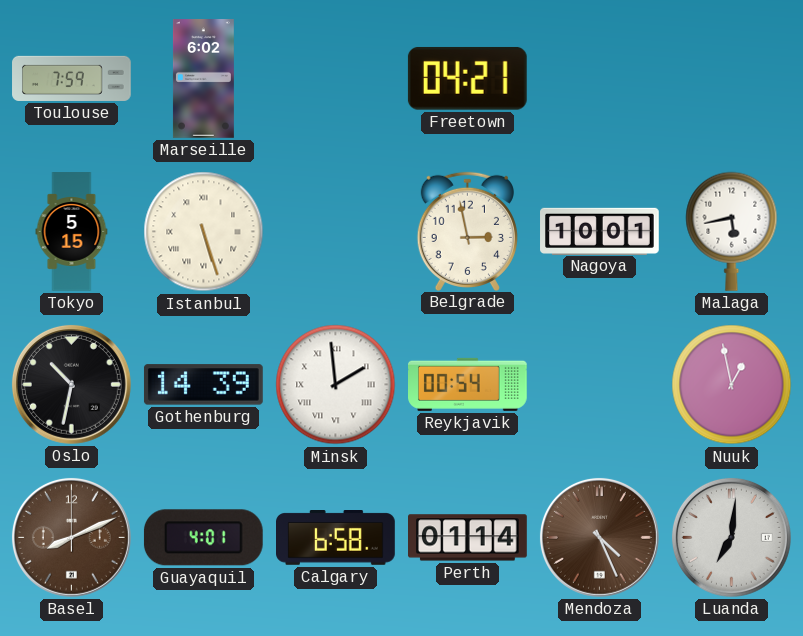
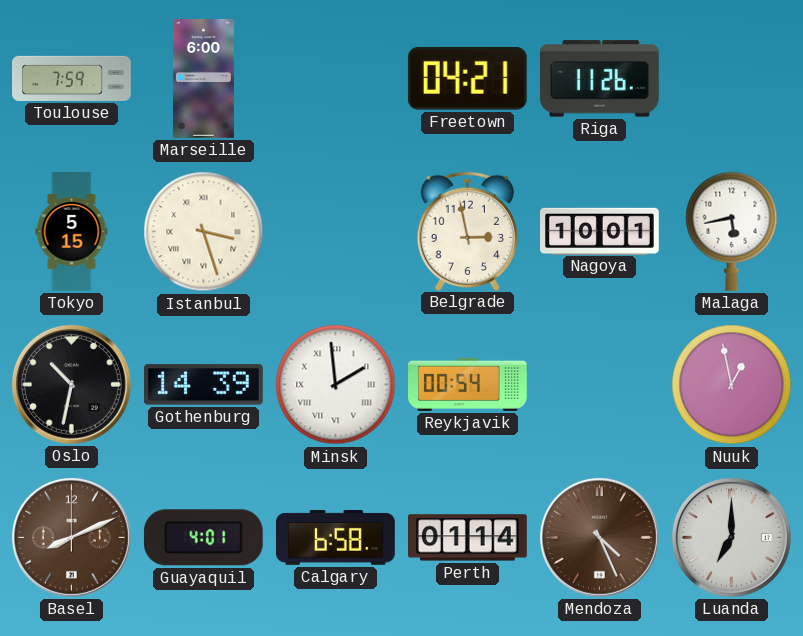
Marseille: 6:02 -> 6:00
Riga: none -> 11:26
Istanbul: 5:27 -> 3:27
Luanda: 7:01 -> 7:00
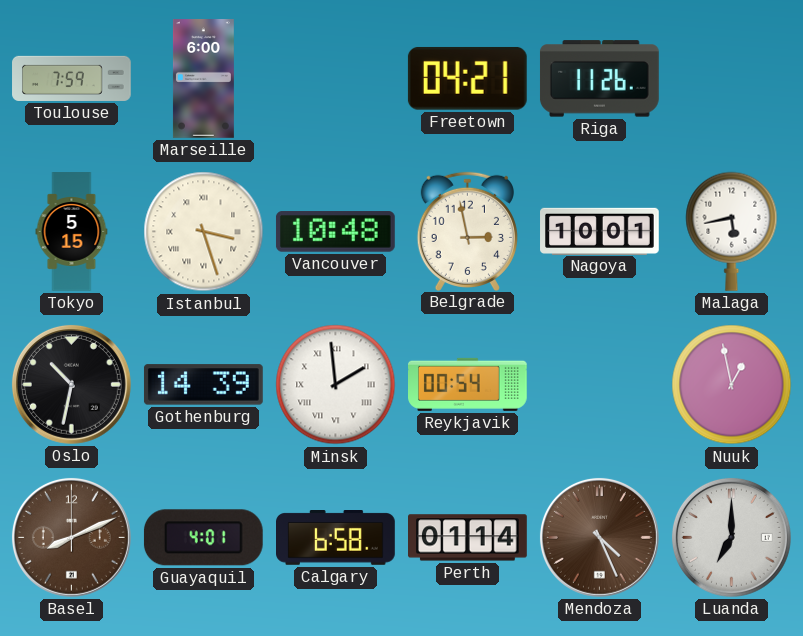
Vancouver: none -> 10:48
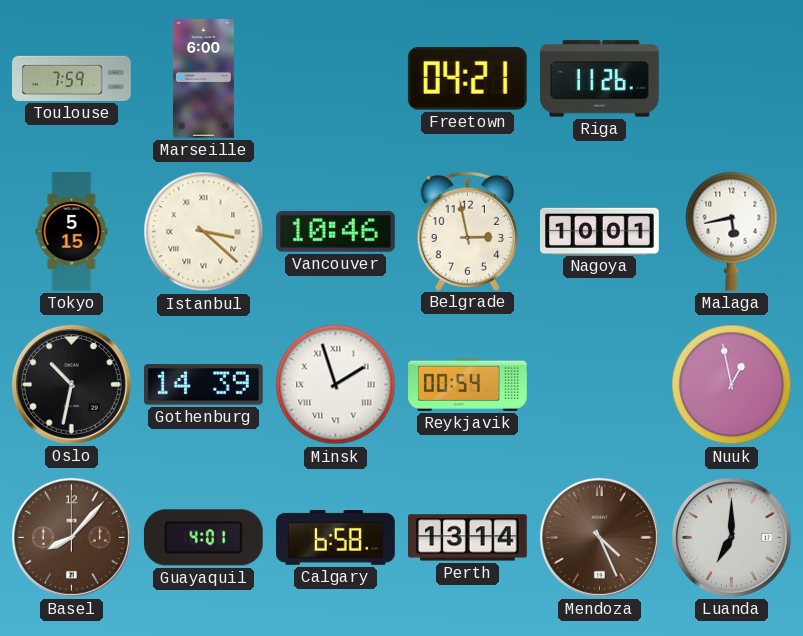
Istanbul: 3:27 -> 3:22
Vancouver: 10:48 -> 10:46
Minsk: 1:59 -> 1:57
Basel: 8:11 -> 8:07
Perth: 01:14 -> 13:14
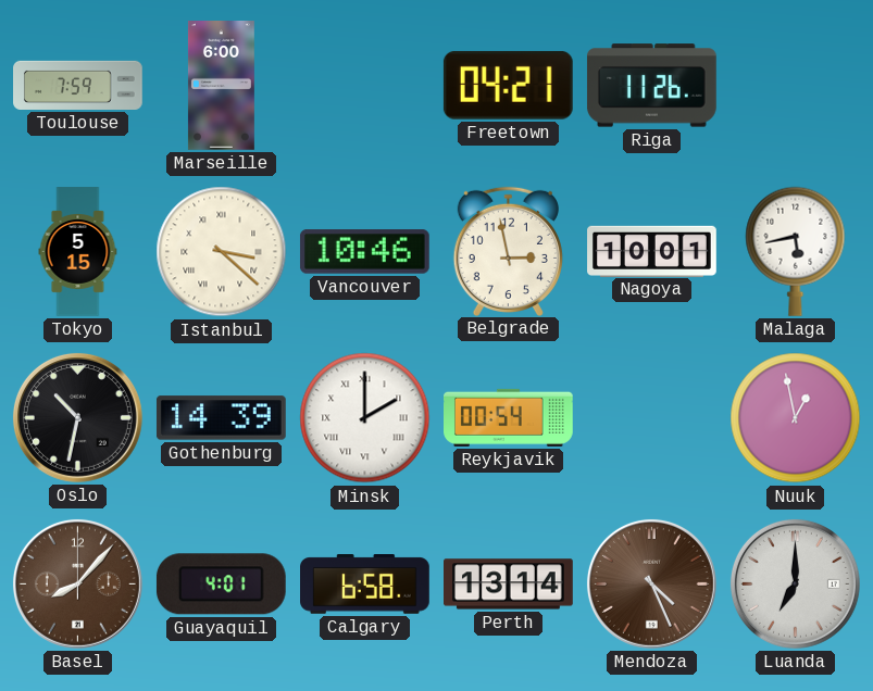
Minsk: 1:57 -> 2:00
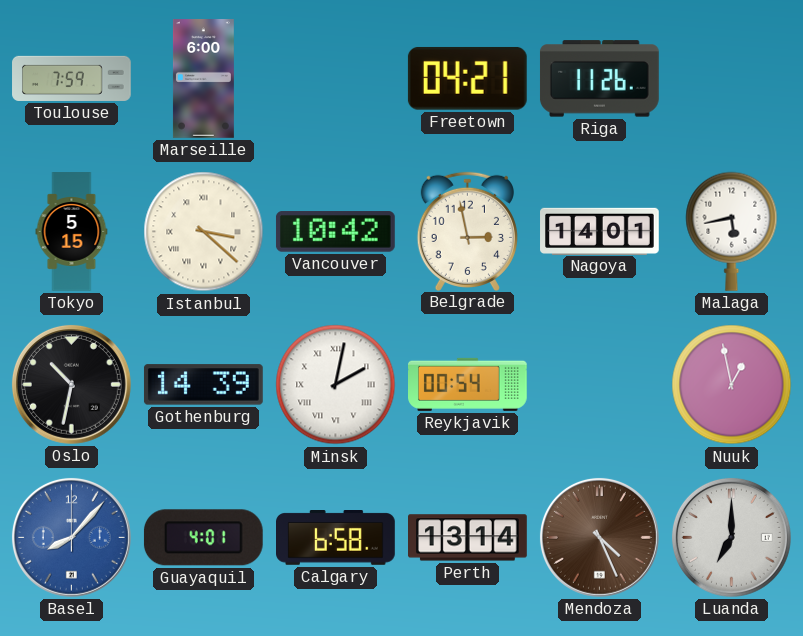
Vancouver: 10:46 -> 10:42
Nagoya: 10:01 -> 14:01
Minsk: 2:00 -> 2:02
Basel dial: brown -> blue
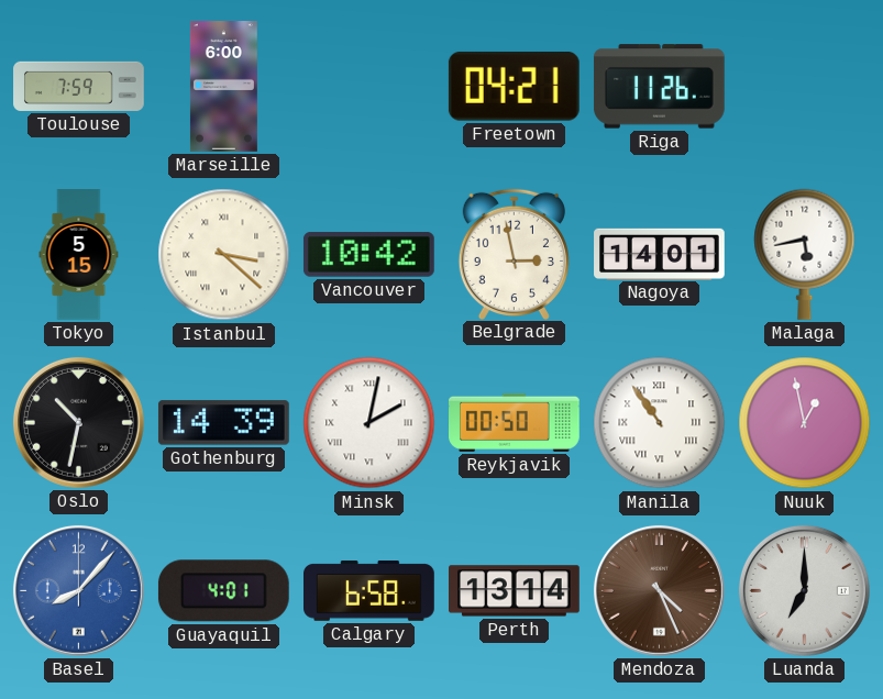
Reykjavik: 00:54 -> 00:50
Manila: none -> 10:54
